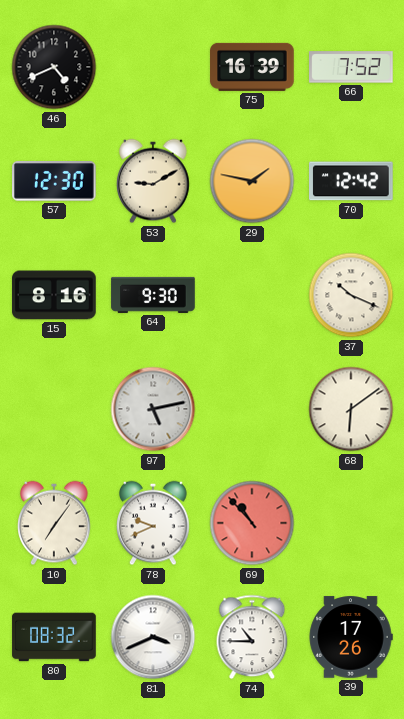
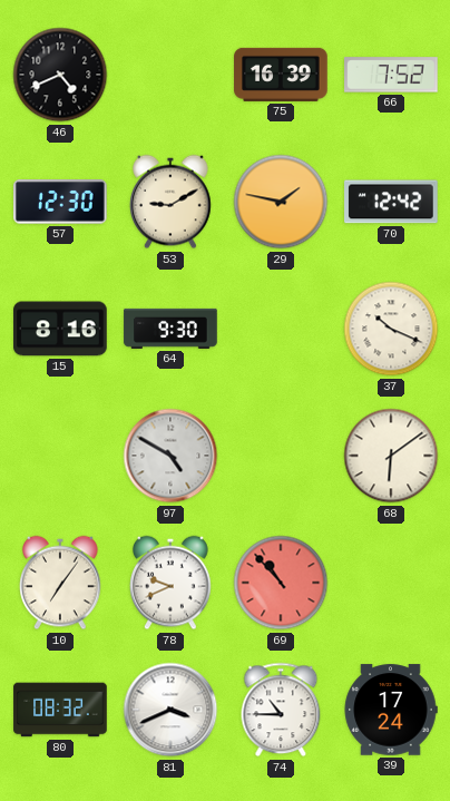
97: 5:13 -> 4:50
39: 17:26 -> 17:24
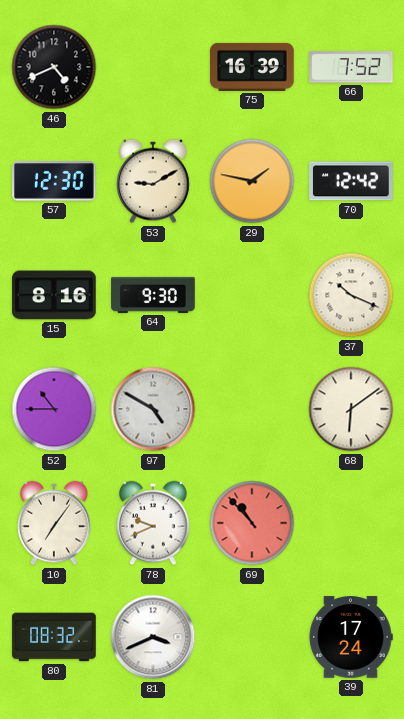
52: none -> 10:45
74: 10:45 -> none
